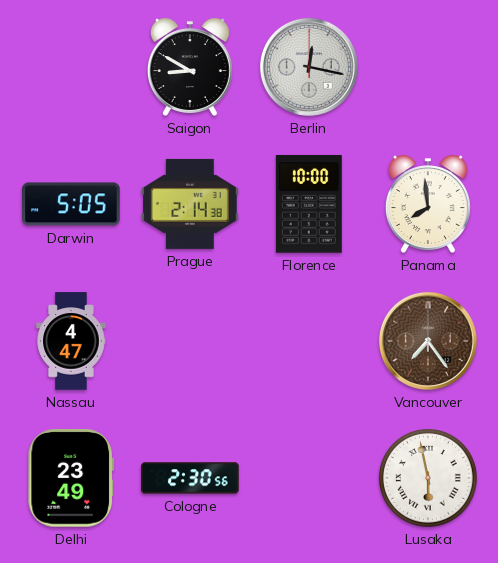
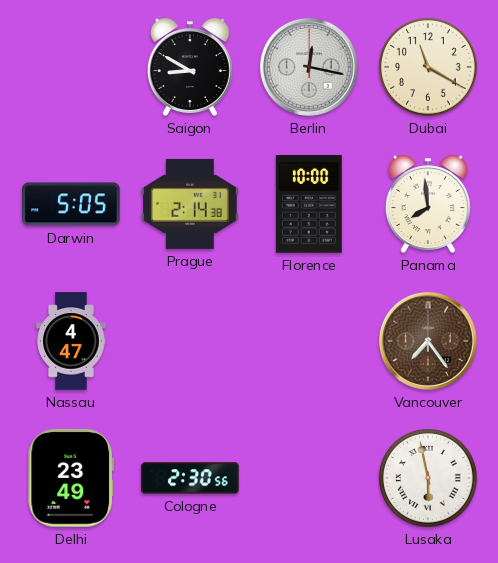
Dubai: none -> 11:20
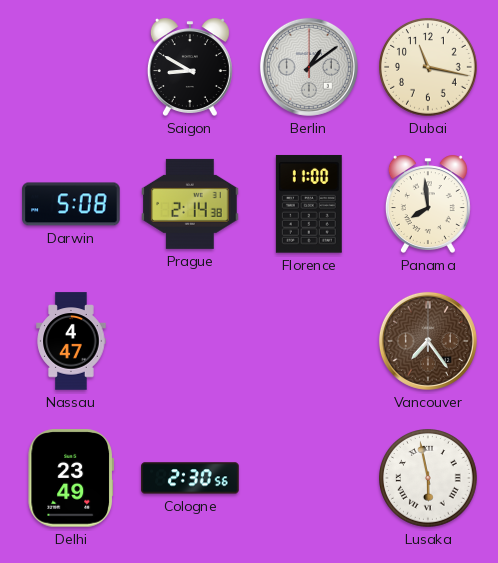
Berlin: 12:17 -> 1:09
Dubai: 11:20 -> 11:17
Darwin: 5:05 -> 5:08
Florence: 10:00 -> 11:00
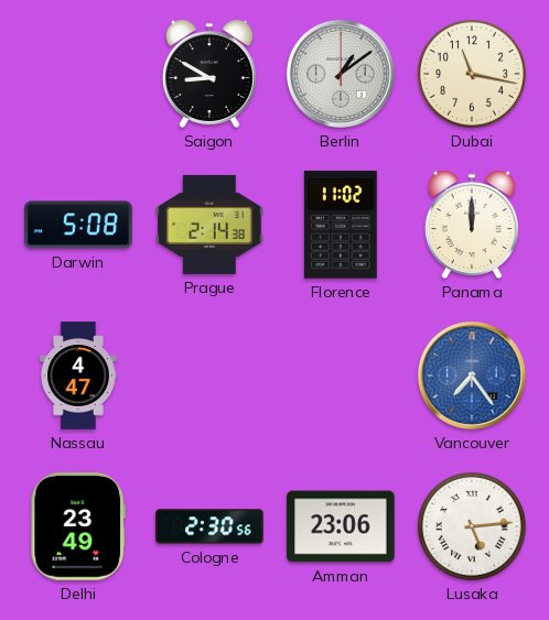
Florence: 11:00 -> 11:02
Panama: 7:59 -> 12:00
Vancouver dial: brown -> blue
Amman: none -> 23:06
Lusaka: 5:58 -> 5:14
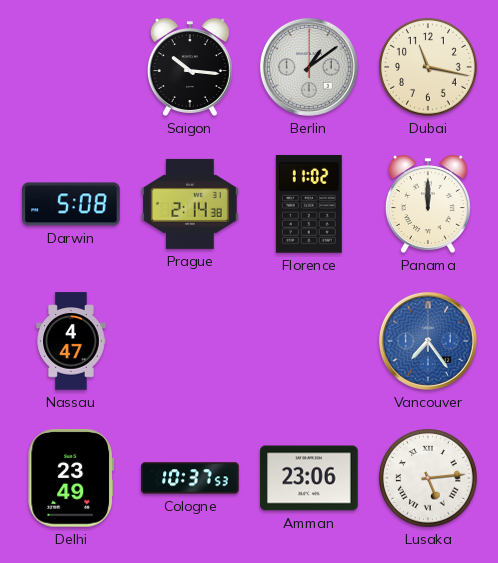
Saigon: 8:50 -> 10:16
Cologne: 2:30 -> 10:37
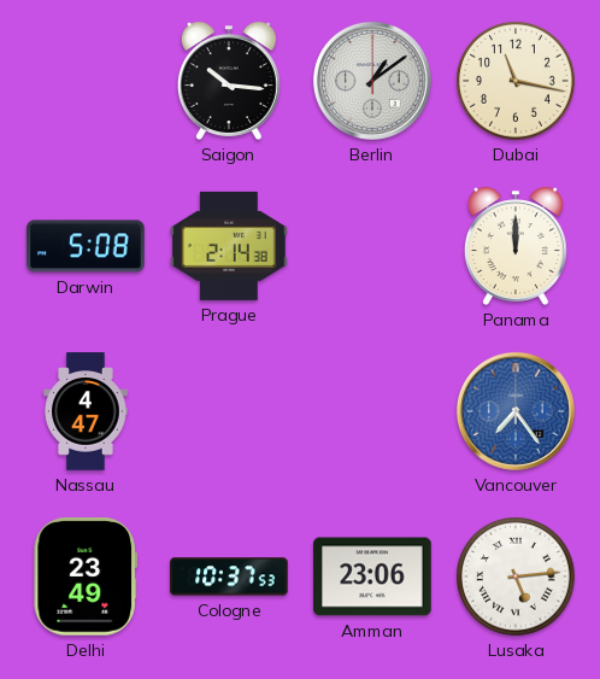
Florence: 11:02 -> none
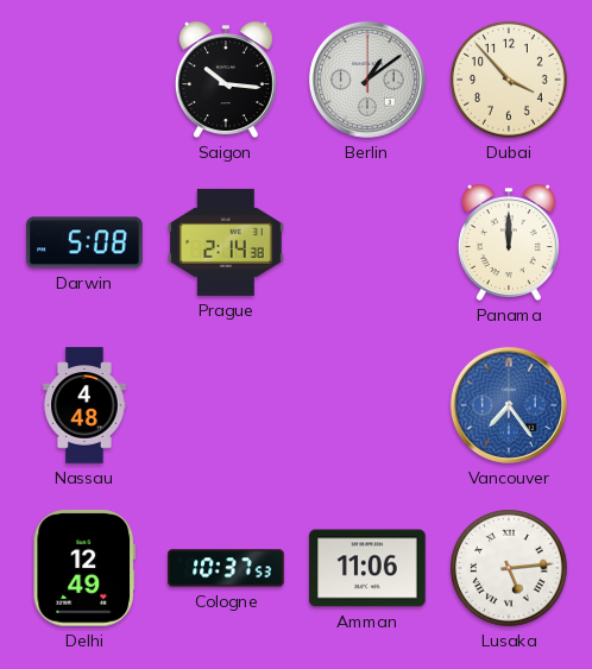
Dubai: 11:17 -> 3:53
Nassau: 4:47 -> 4:48
Delhi: 23:49 -> 12:49
Amman: 23:06 -> 11:06
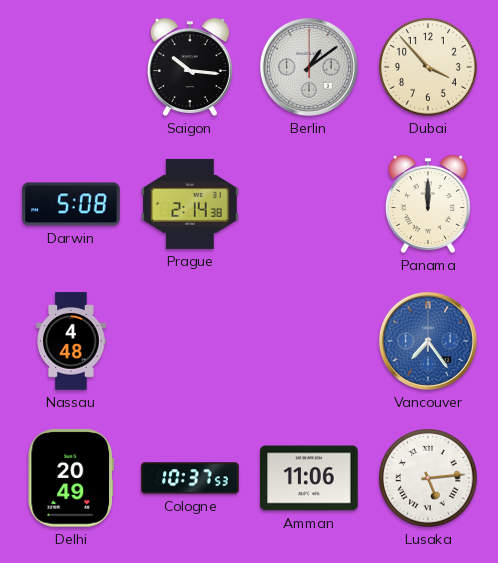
Delhi: 12:49 -> 20:49
